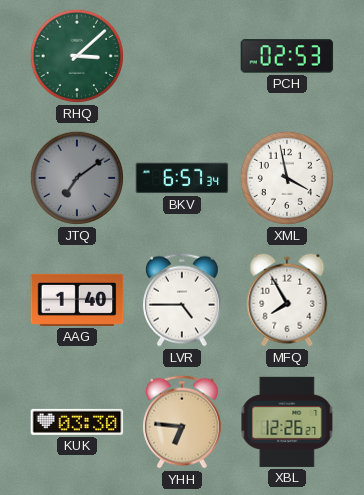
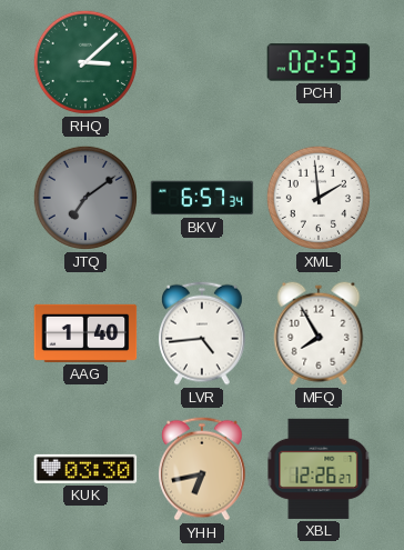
XML: 3:58 -> 1:59
LVR: 4:45 -> 4:44
YHH: 6:46 -> 6:43
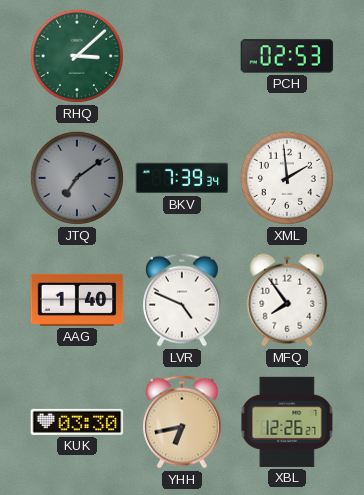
BKV: 6:57 -> 7:39
LVR: 4:44 -> 4:49
MFQ: 7:55 -> 7:54
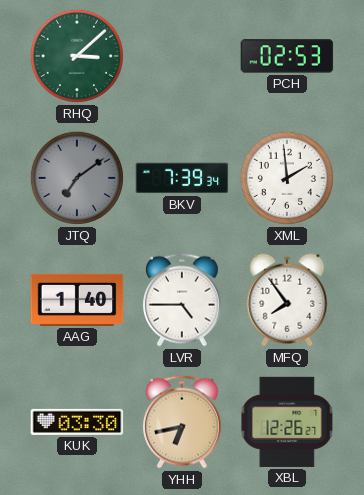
LVR: 4:49 -> 4:45
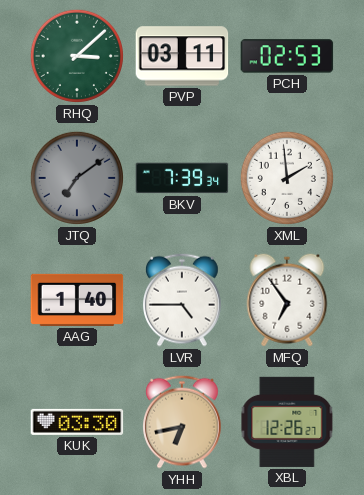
PVP: none -> 03:11
MFQ: 7:54 -> 6:54
